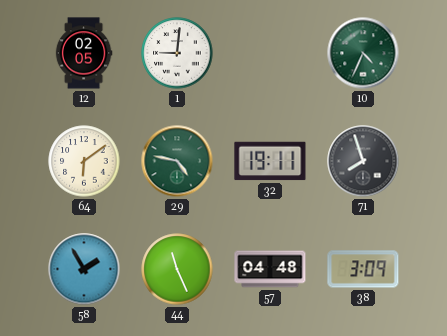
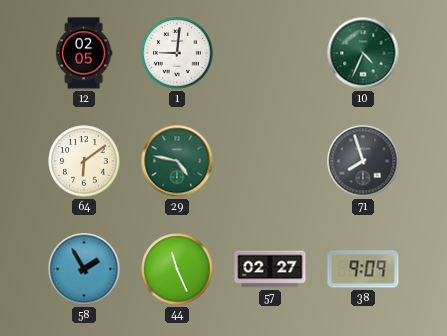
32: 19:11 -> none
57: 04:48 -> 02:27
38: 3:09 -> 9:09
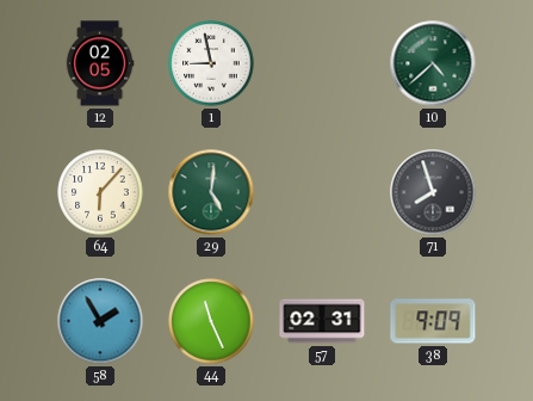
1: 9:01 -> 8:58
10: 4:34 -> 4:38
64: 6:09 -> 6:07
29: 4:47 -> 5:01
57: 02:27 -> 02:31
